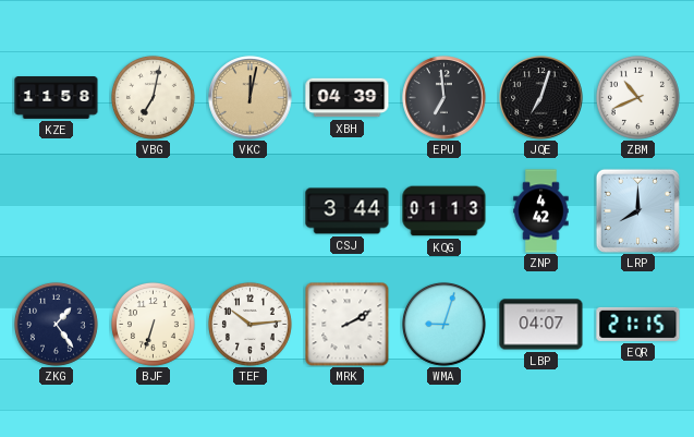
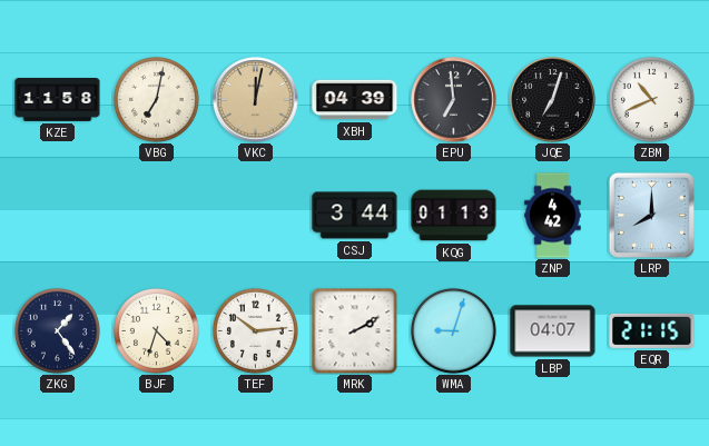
BJF: 6:33 -> 4:33
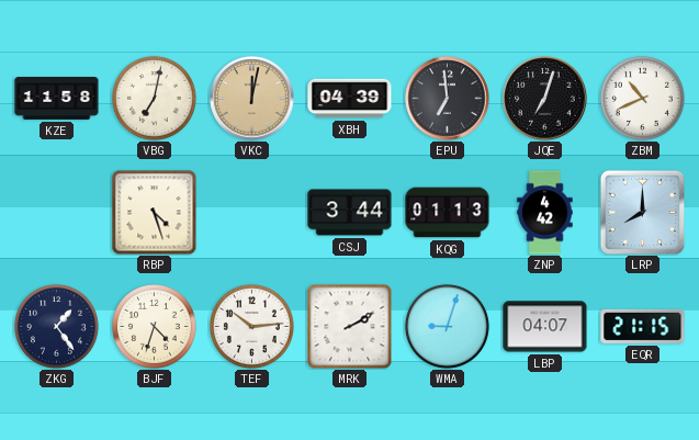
RBP: none -> 4:27
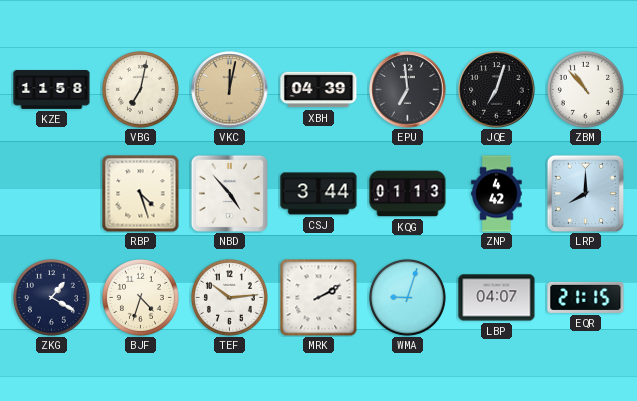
ZBM: 10:41 -> 10:53
NBD: none -> 4:53
ZKG: 1:24 -> 1:20
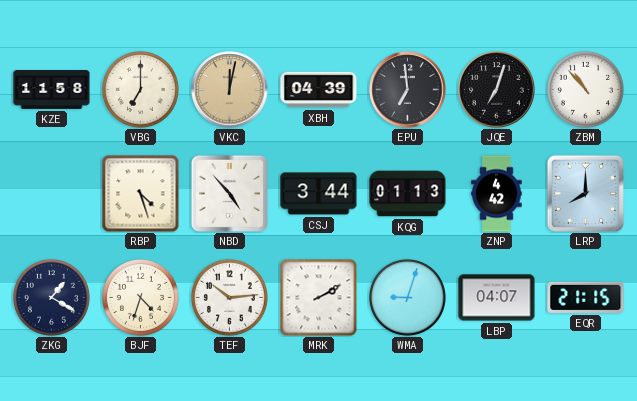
VBG: 7:02 -> 7:00
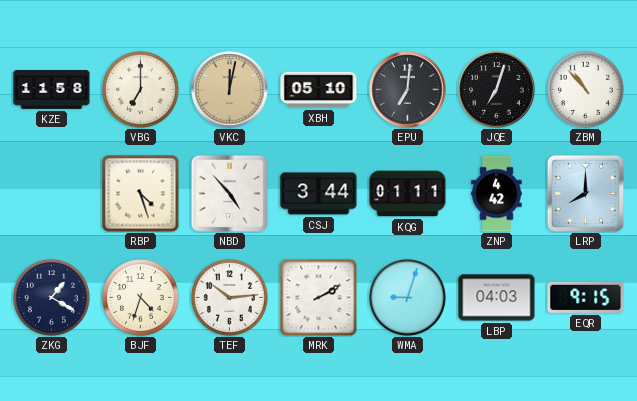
XBH: 04:39 -> 05:10
EPU: 6:59 -> 7:01
KQG: 01:13 -> 01:11
LBP: 04:07 -> 04:03
EQR: 21:15 -> 9:15
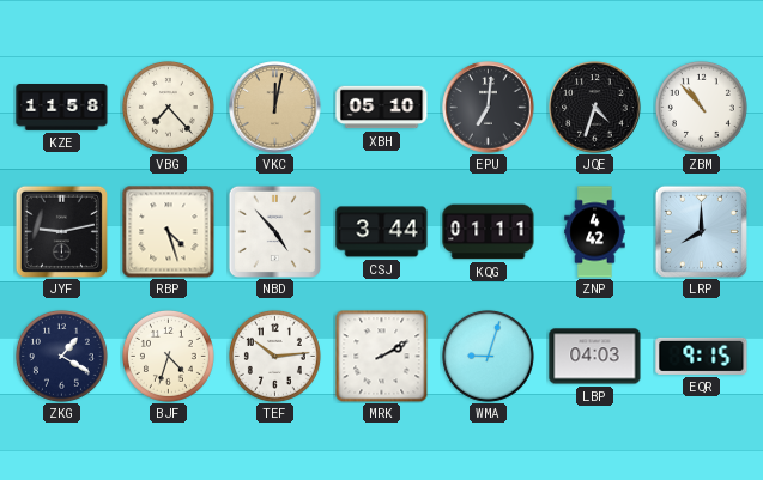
VBG: 7:00 -> 7:23
JQE: 7:03 -> 4:33
JYF: none -> 9:13
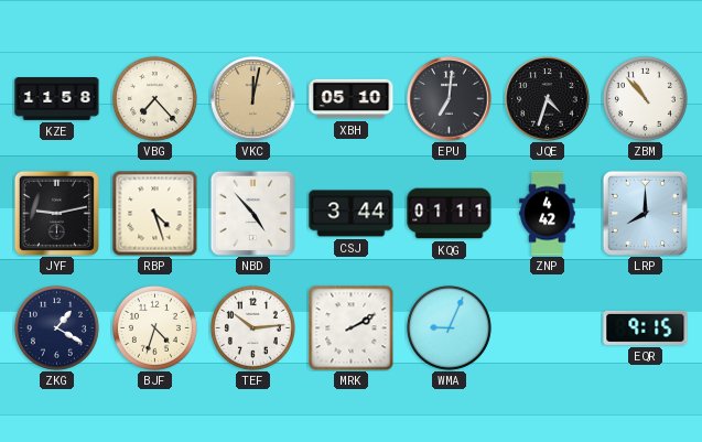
WMA: 9:03 -> 9:04
LBP: 04:03 -> none
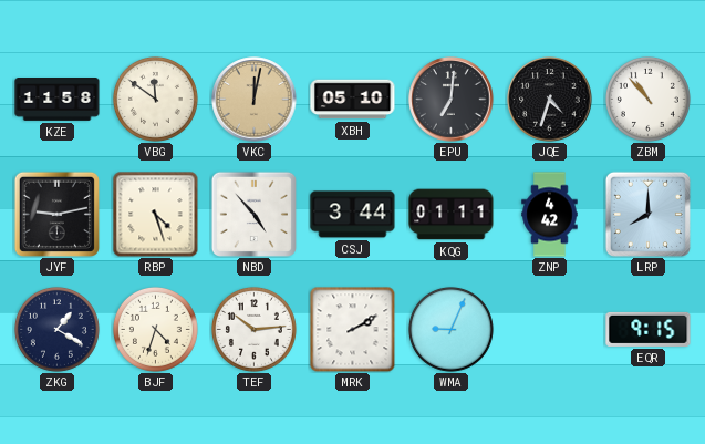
VBG: 7:23 -> 11:51
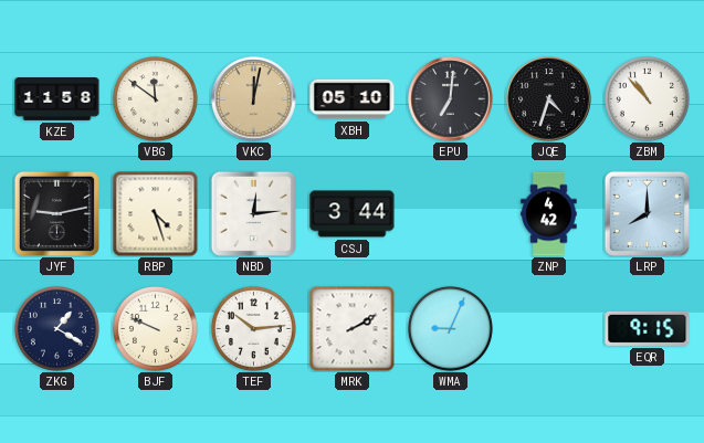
NBD: 4:53 -> 12:14
KQG: 01:11 -> none
BJF: 4:33 -> 9:49
